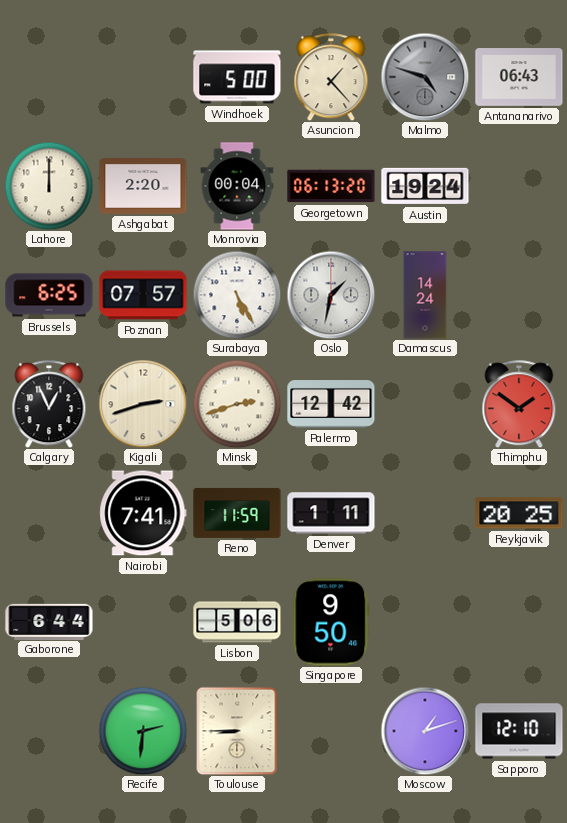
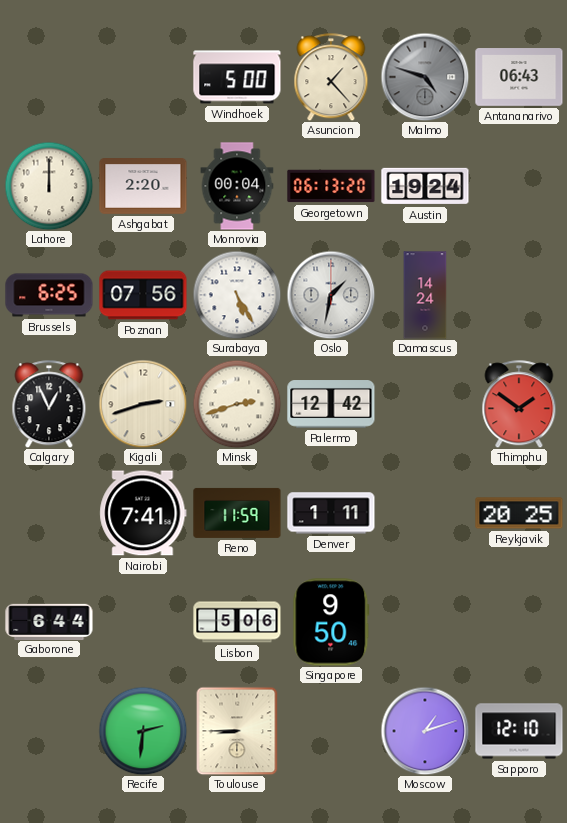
Poznan: 07:57 -> 07:56
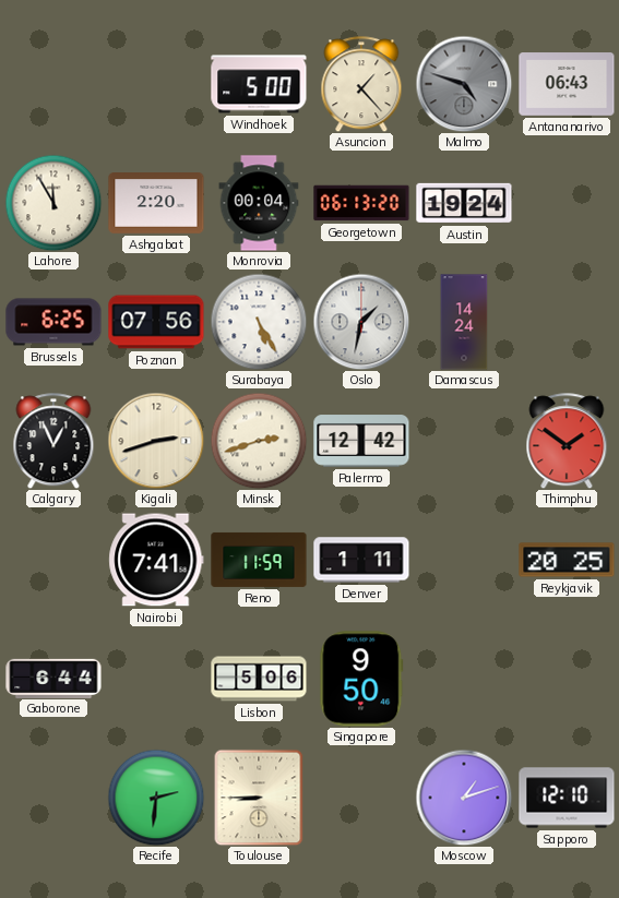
Lahore: 12:00 -> 11:55
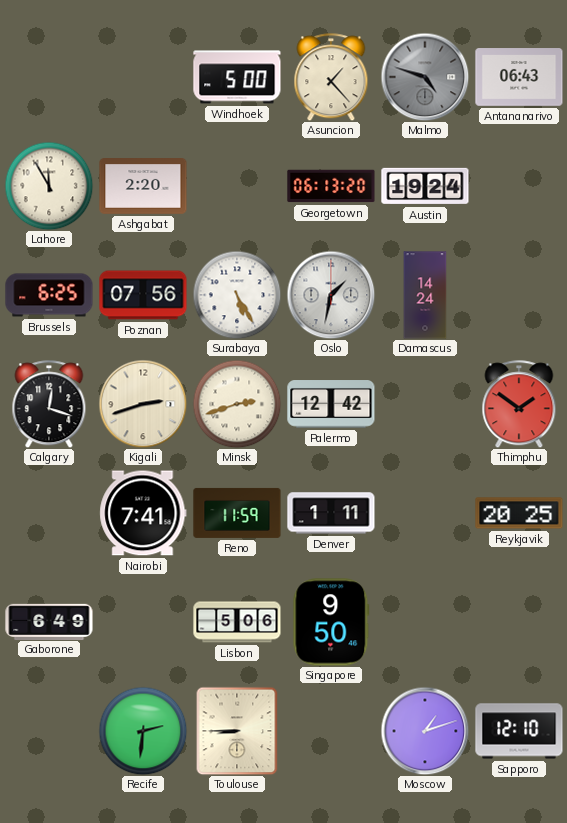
Monrovia: 00:04 -> none
Calgary: 12:56 -> 12:18
Gaborone: 6:44 -> 6:49
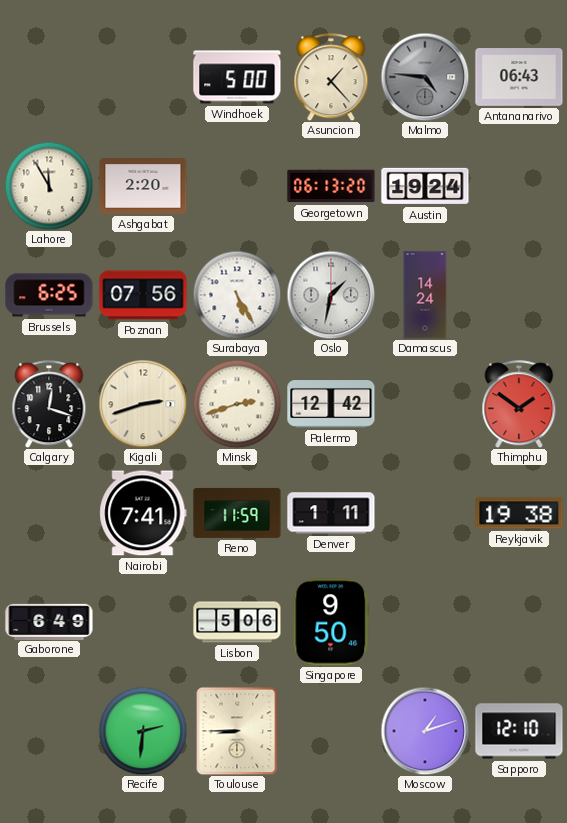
Malmo: 4:48 -> 4:46
Reykjavik: 20:25 -> 19:38
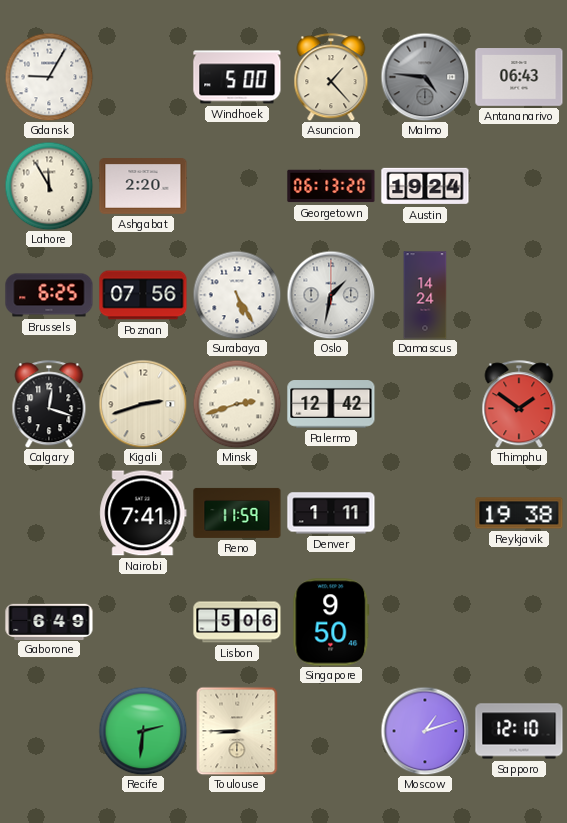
Gdansk: none -> 9:05
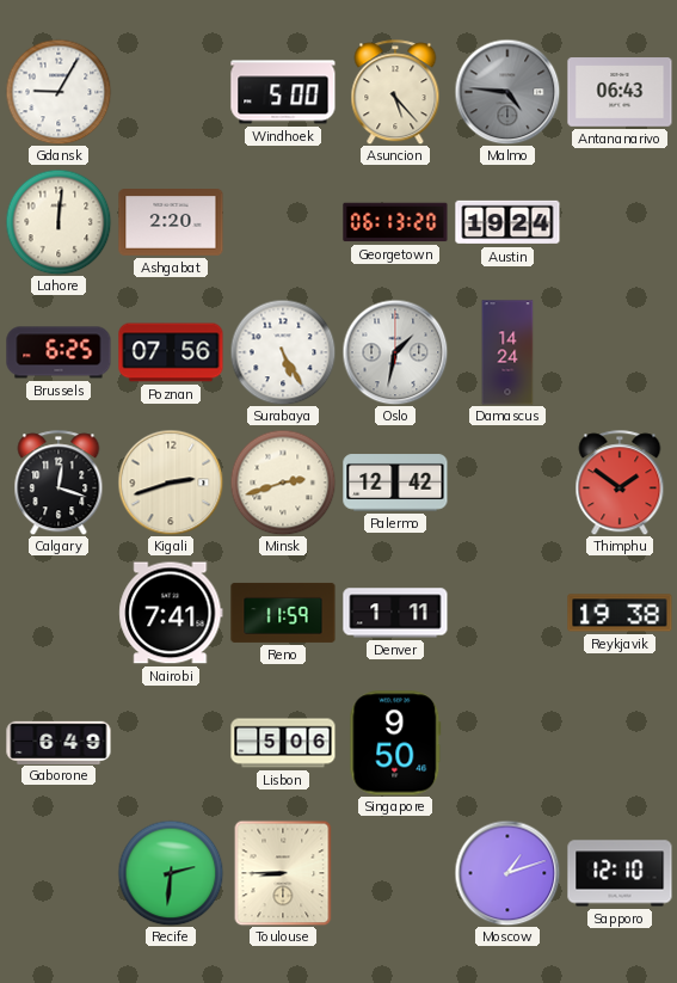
Asuncion: 1:23 -> 5:23
Lahore: 11:55 -> 12:01
